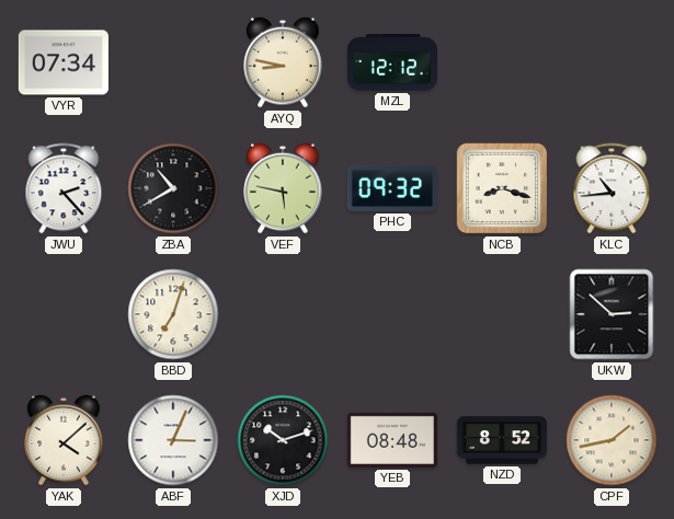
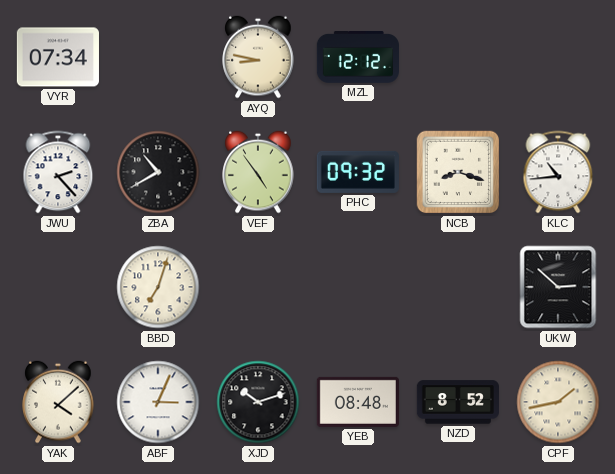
VEF: 5:47 -> 4:54
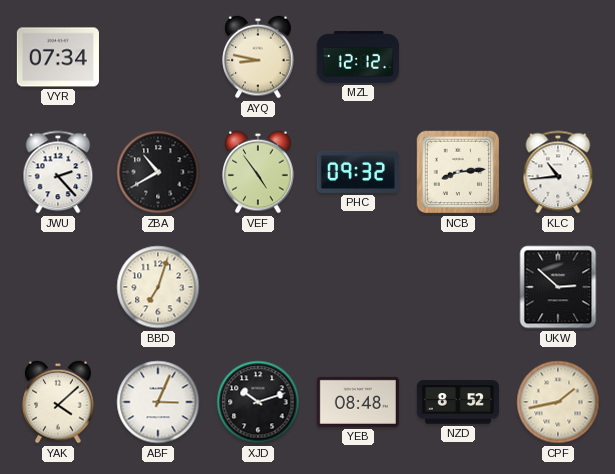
NCB: 8:18 -> 8:14
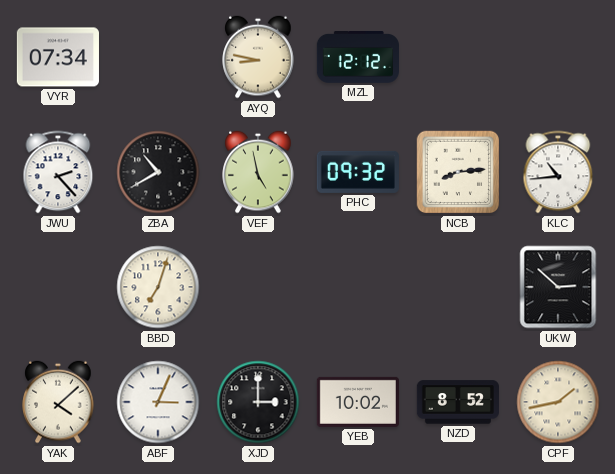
VEF: 4:54 -> 4:58
XJD: 10:12 -> 3:00
YEB: 08:48 -> 10:02
